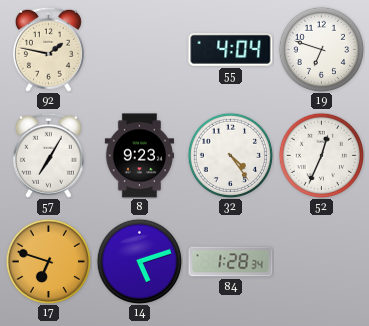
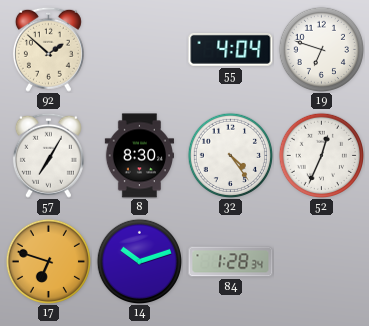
92: 1:47 -> 1:52
8: 9:23 -> 8:30
14: 5:12 -> 10:12
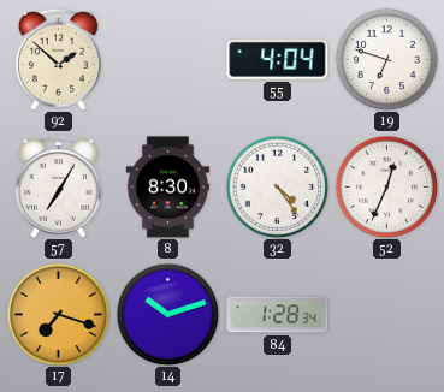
17: 6:48 -> 7:18
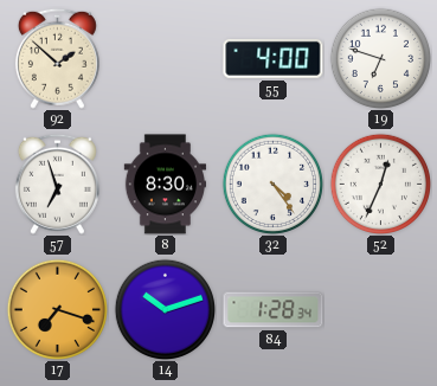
55: 4:04 -> 4:00
57: 7:05 -> 6:57
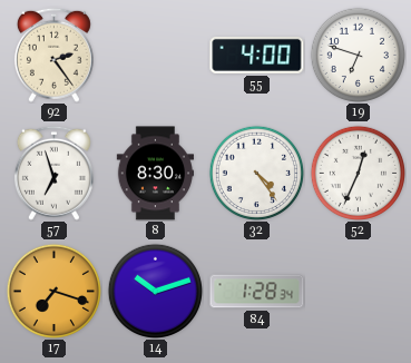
92: 1:52 -> 2:24
